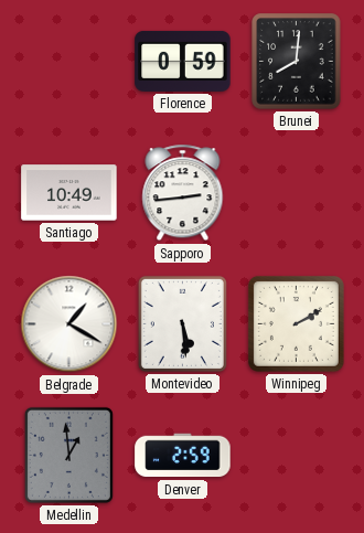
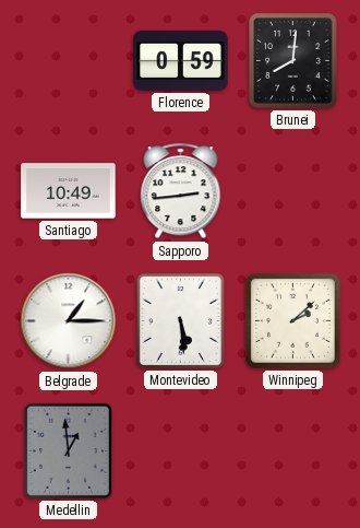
Belgrade: 1:20 -> 1:15
Winnipeg: 2:10 -> 2:08
Denver: 2:59 -> none
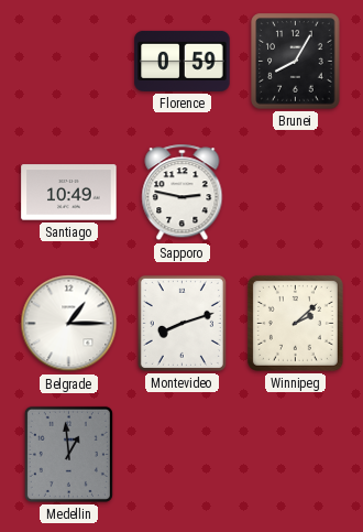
Brunei: 8:01 -> 8:05
Sapporo: 2:44 -> 2:47
Montevideo: 5:29 -> 8:12
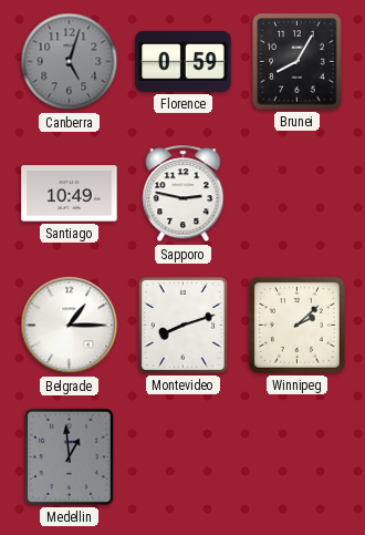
Canberra: none -> 5:03
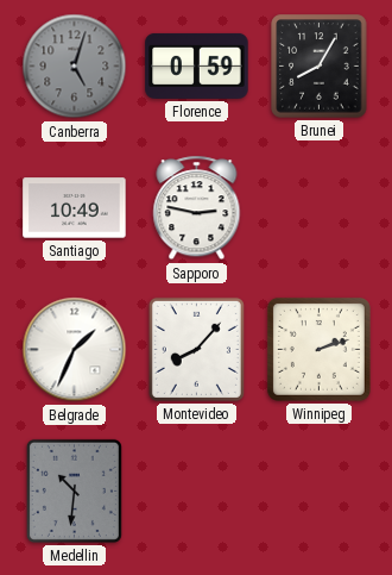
Belgrade: 1:15 -> 1:34
Montevideo: 8:12 -> 8:07
Winnipeg: 2:08 -> 2:12
Medellin: 12:59 -> 10:31
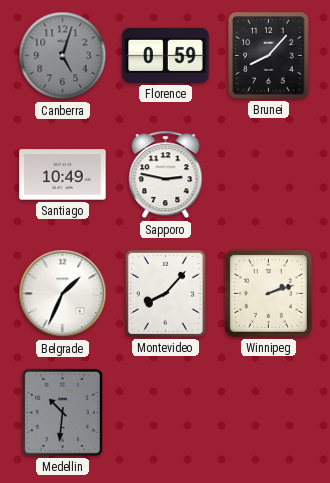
Brunei: 8:05 -> 8:07
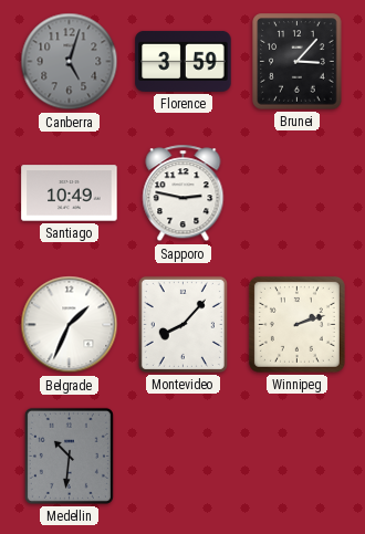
Florence: 0:59 -> 3:59
Brunei: 8:07 -> 3:07
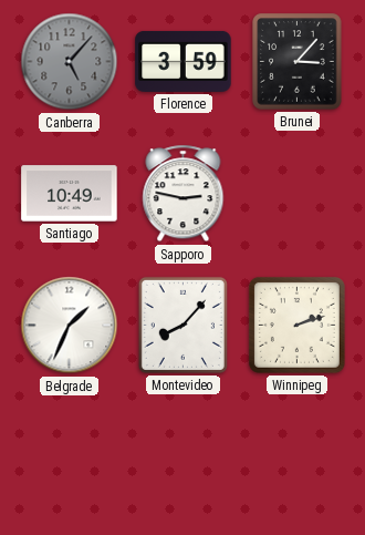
Canberra: 5:03 -> 5:07
Medellin: 10:31 -> none
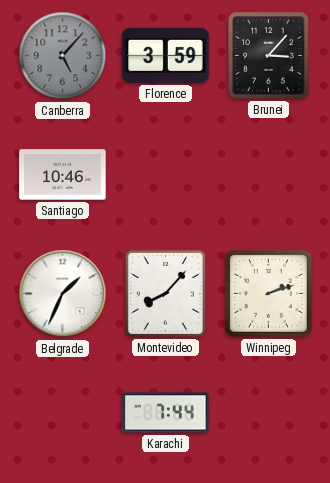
Santiago: 10:49 -> 10:46
Sapporo: 2:47 -> none
Karachi: none -> 7:44
